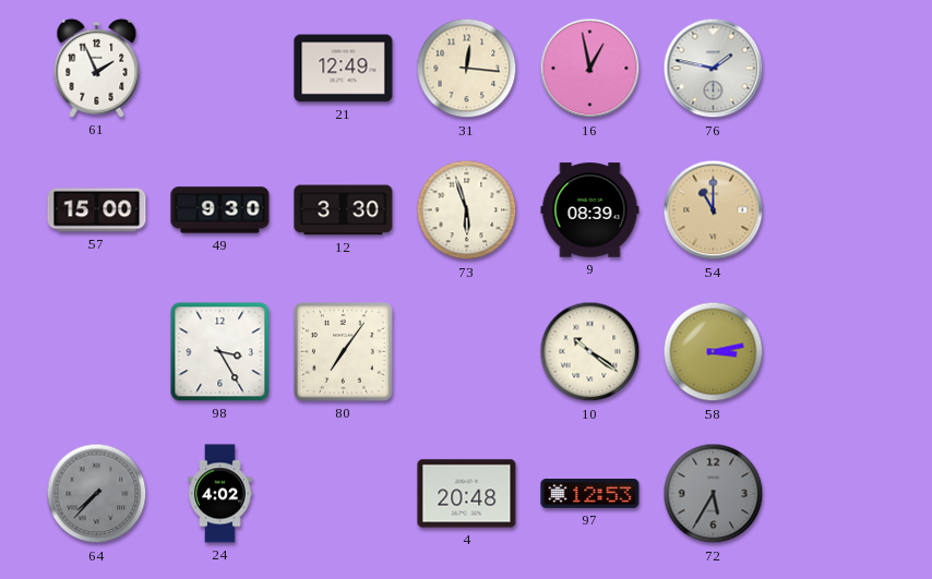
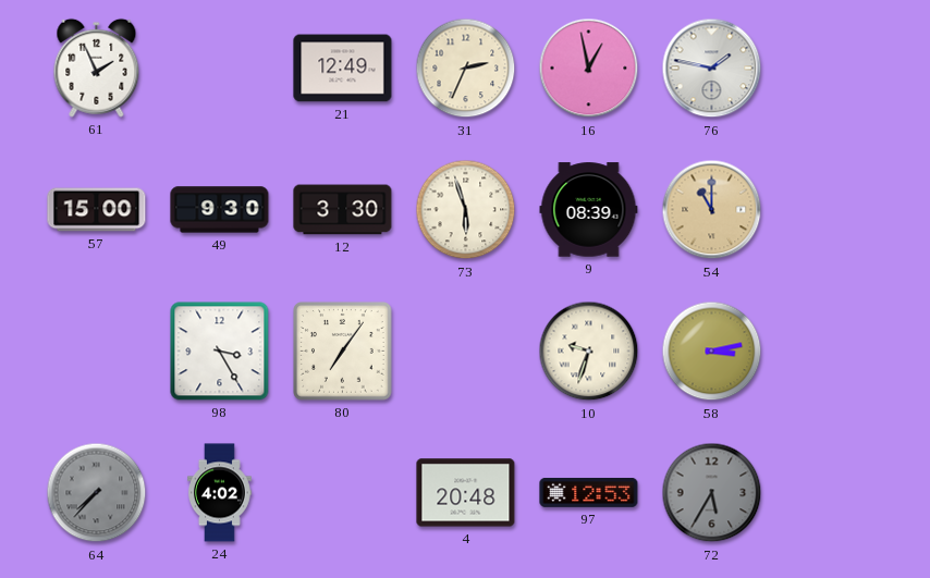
31: 12:16 -> 2:34
10: 10:21 -> 9:33
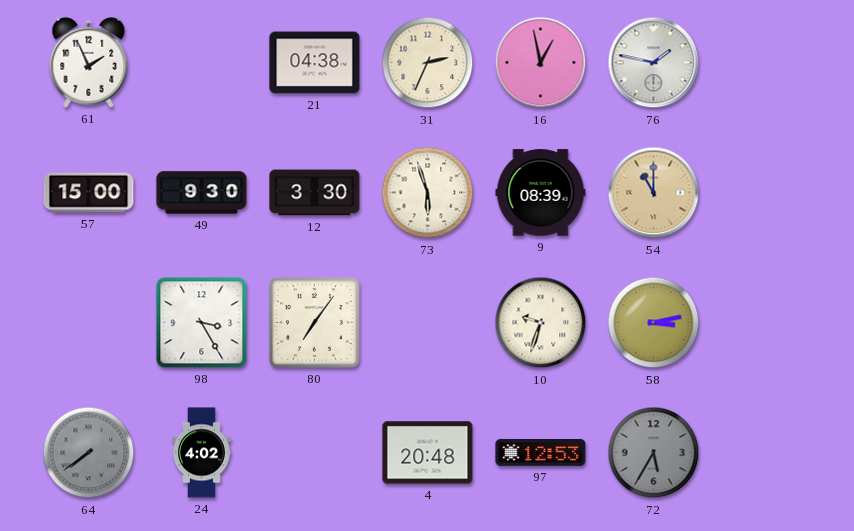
21: 12:49 -> 04:38
64: 7:37 -> 7:39
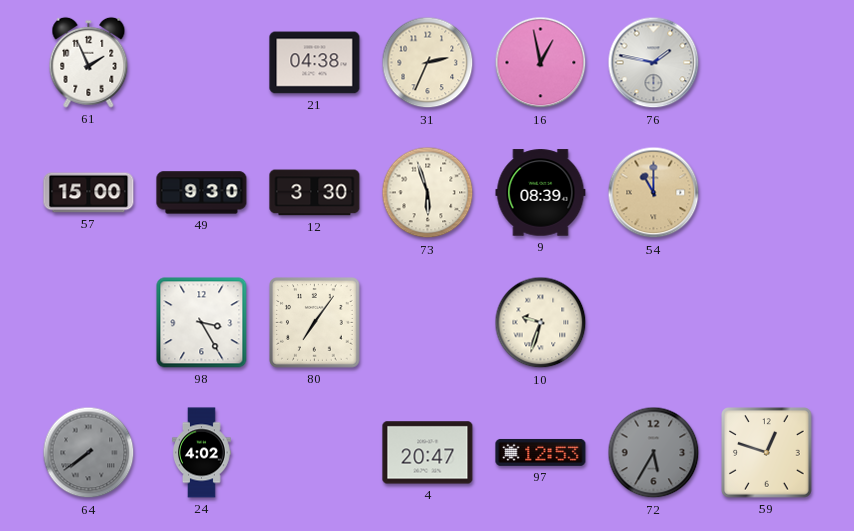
58: 3:13 -> none
4: 20:48 -> 20:47
59: none -> 12:48
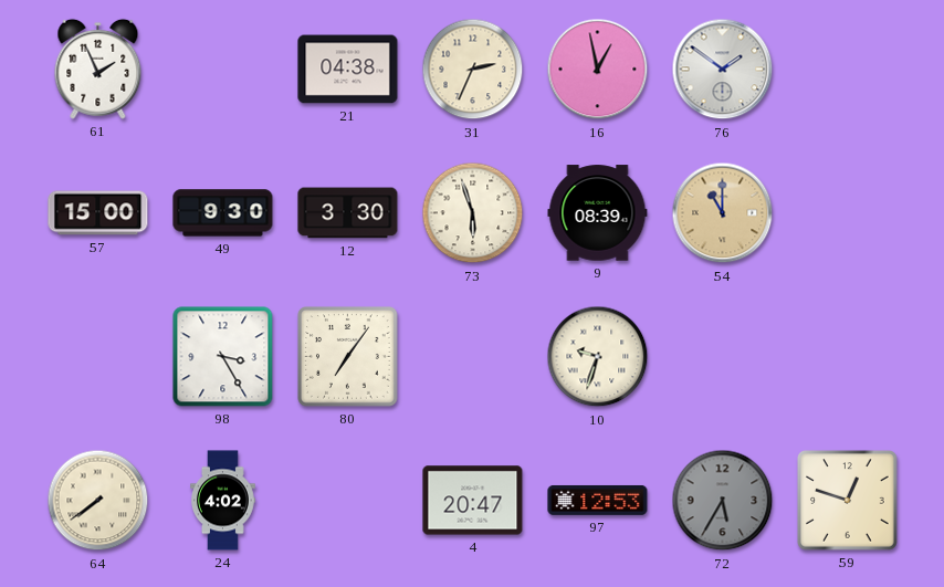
76: 1:47 -> 1:51
64 dial: grey -> cream
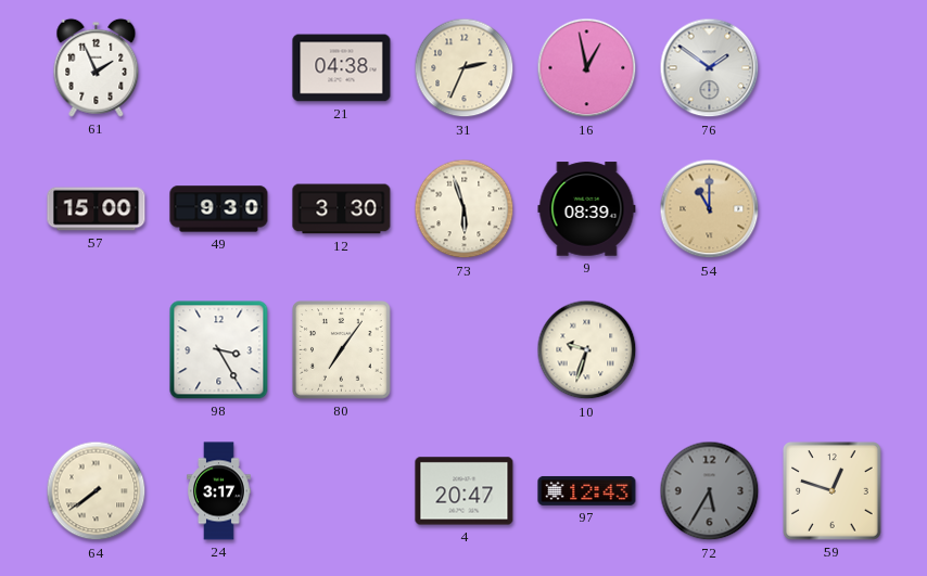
24: 4:02 -> 3:17
97: 12:53 -> 12:43
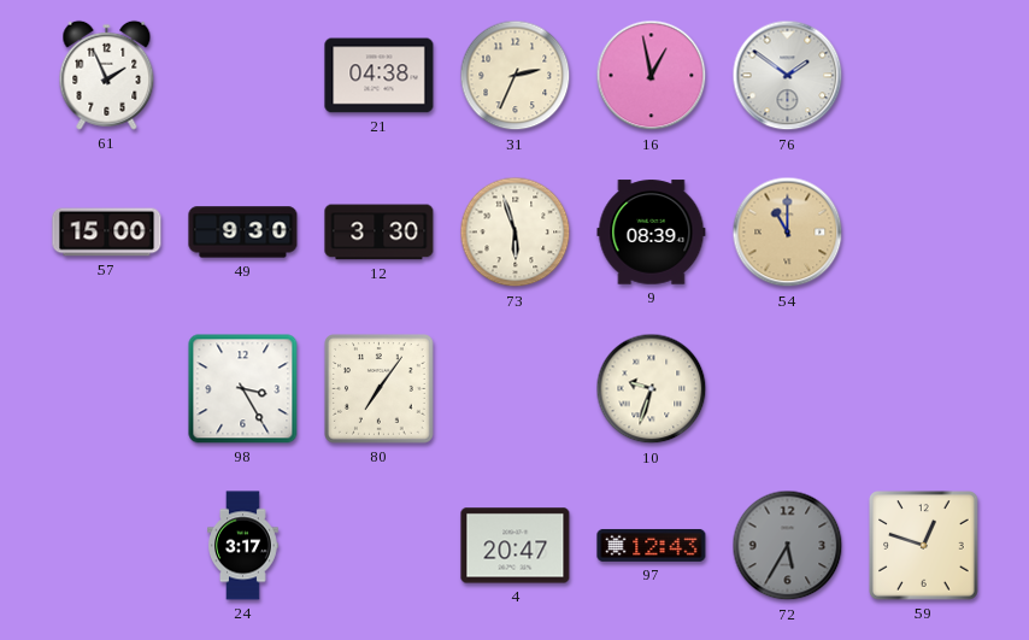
64: 7:39 -> none
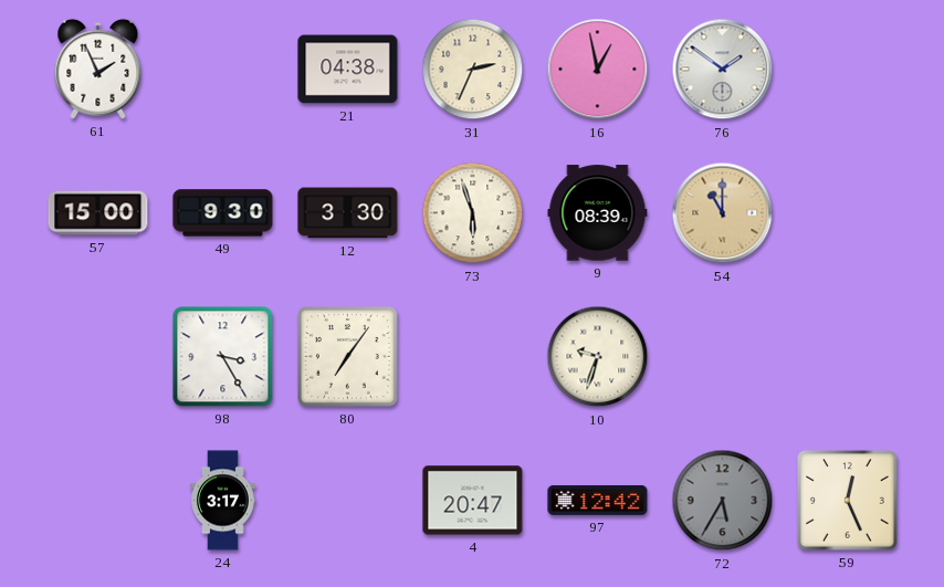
97: 12:43 -> 12:42
59: 12:48 -> 12:26
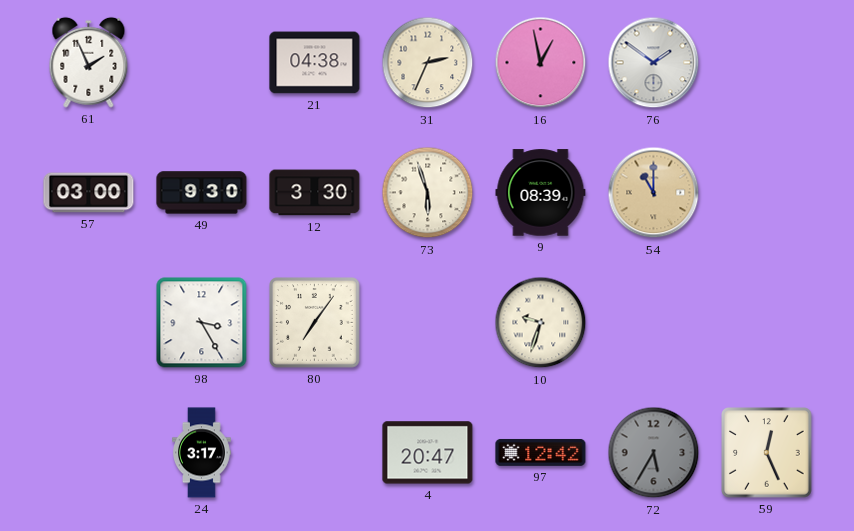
57: 15:00 -> 03:00
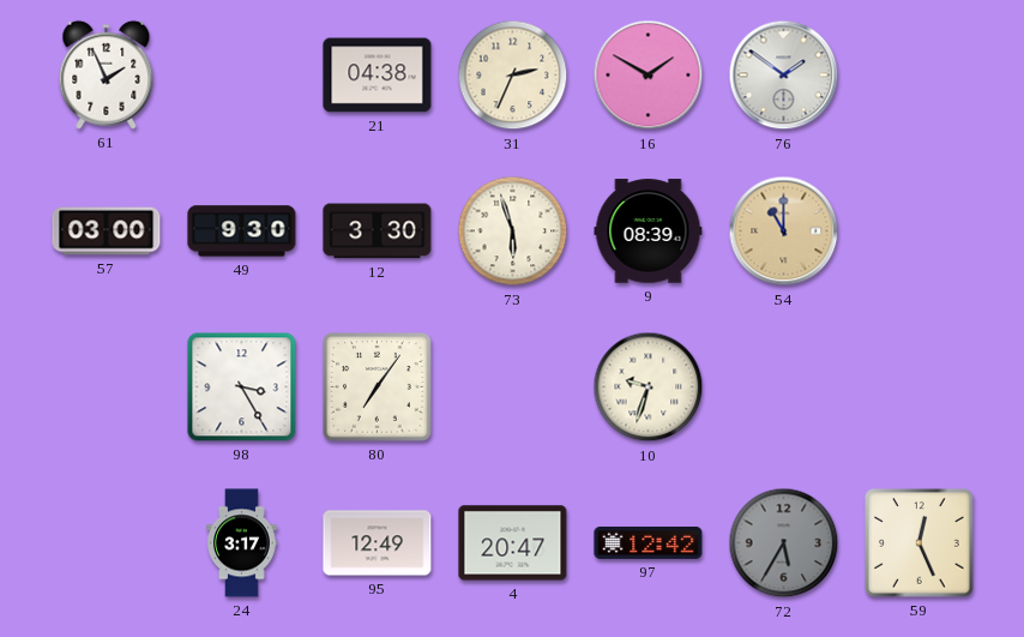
16: 12:58 -> 1:50
95: none -> 12:49
